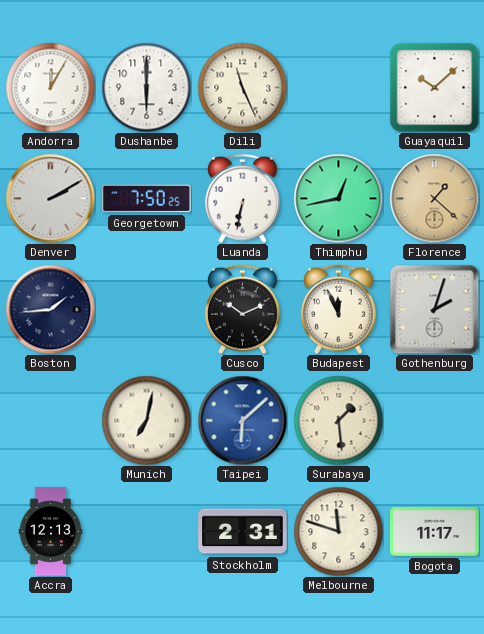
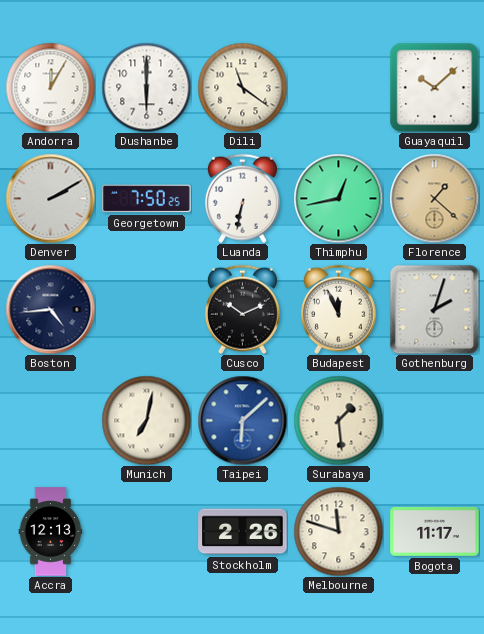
Dili: 11:26 -> 11:21
Boston: 1:44 -> 4:44
Stockholm: 2:31 -> 2:26
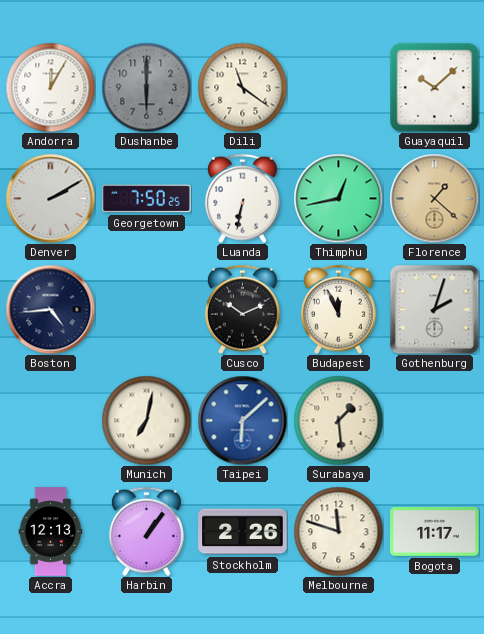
Dushanbe dial: white -> grey
Harbin: none -> 1:06
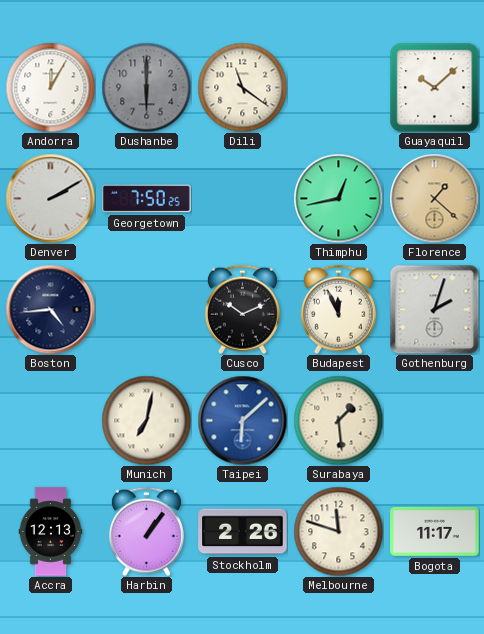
Luanda: 6:32 -> none
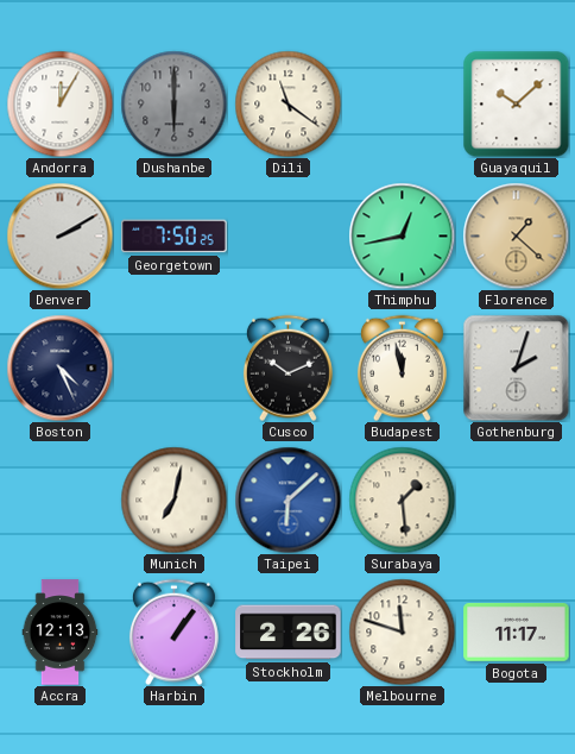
Boston: 4:44 -> 4:26
Budapest: 11:56 -> 11:58
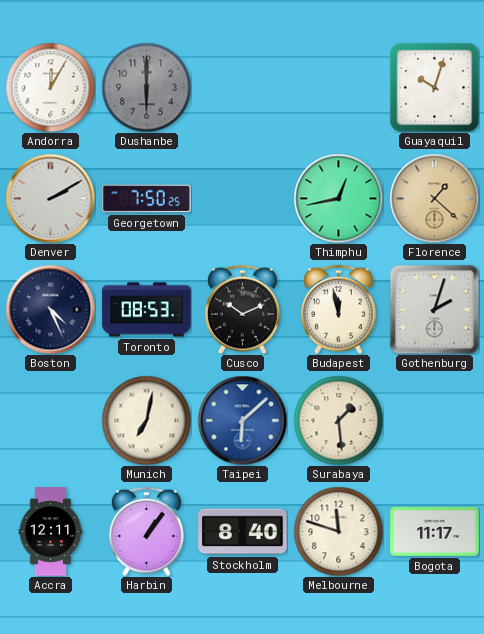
Dili: 11:21 -> none
Guayaquil: 10:08 -> 10:03
Toronto: none -> 08:53
Accra: 12:13 -> 12:11
Stockholm: 2:26 -> 8:40
